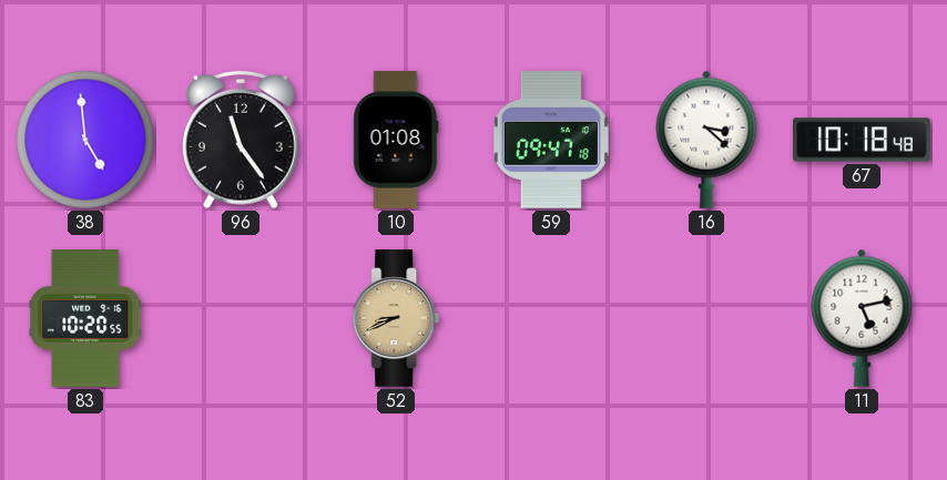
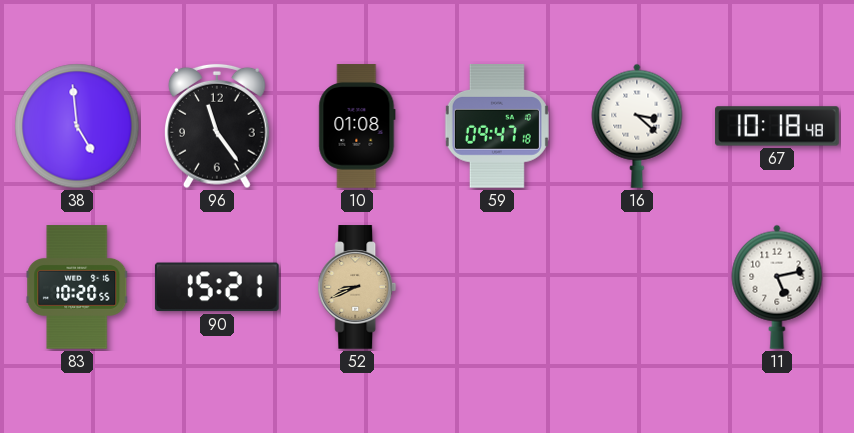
90: none -> 15:21
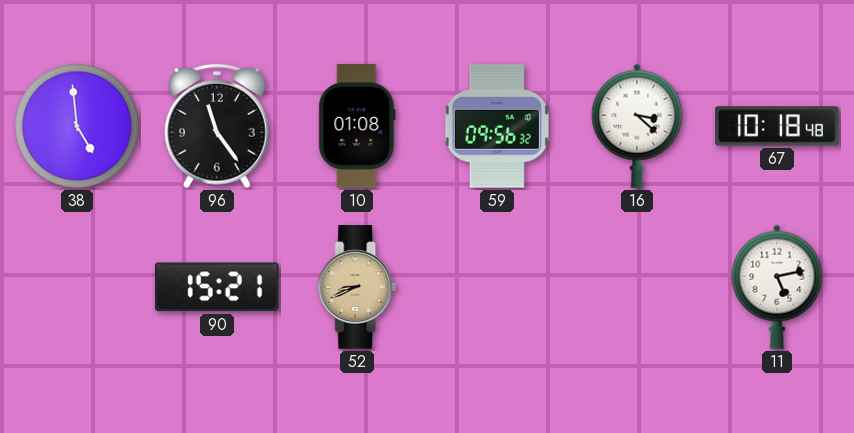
59: 09:47 -> 09:56
83: 10:20 -> none
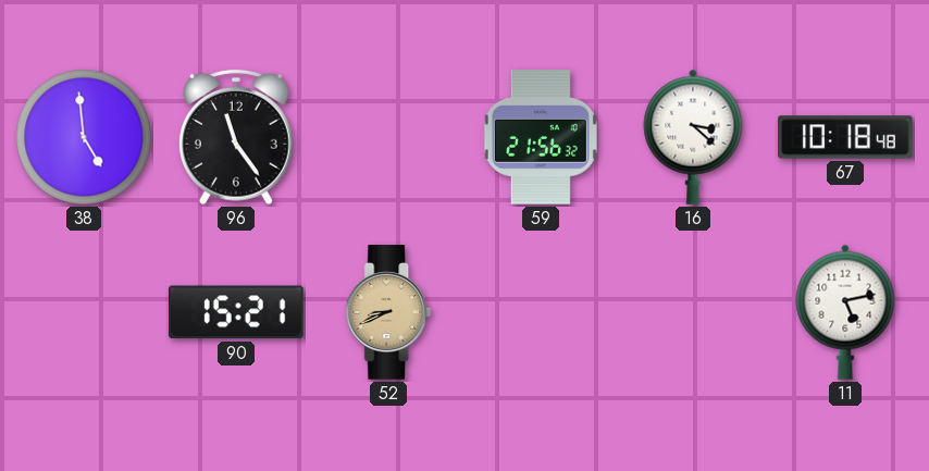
10: 01:08 -> none
59: 09:56 -> 21:56
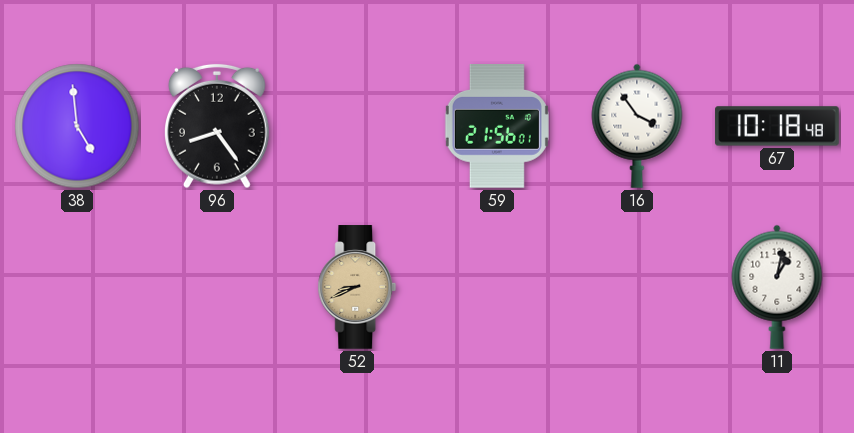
96: 11:24 -> 8:24
59: 21:56:32 -> 21:56:01
16: 3:22 -> 3:54
90: 15:21 -> none
11: 5:13 -> 1:02
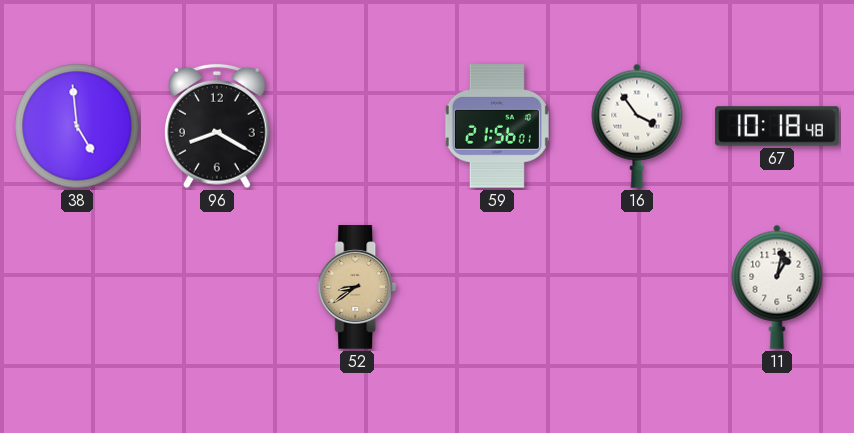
96: 8:24 -> 8:20
52: 8:41 -> 8:39
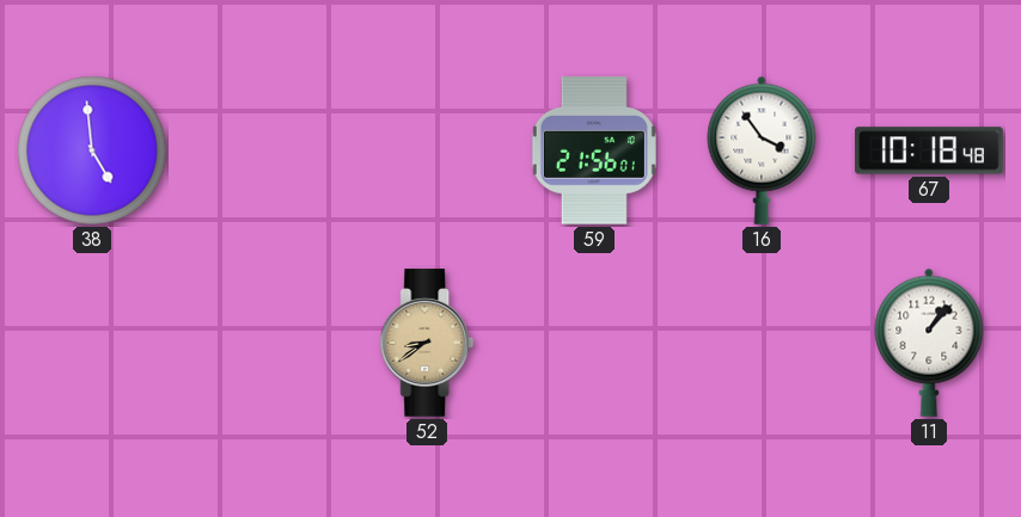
96: 8:20 -> none
11: 1:02 -> 1:07
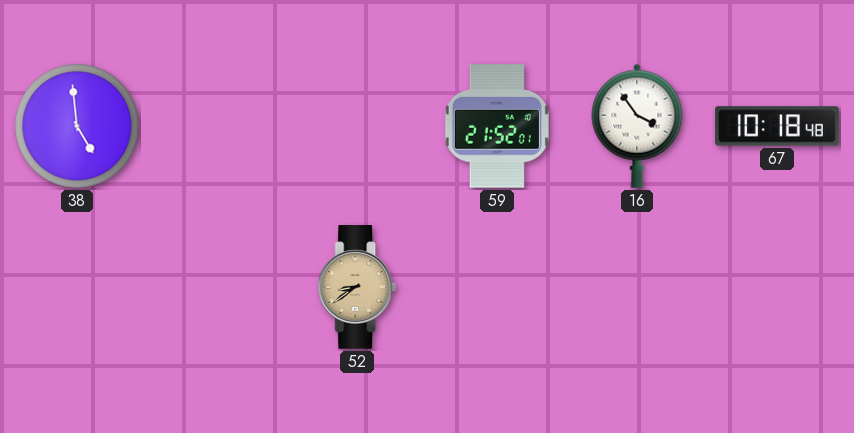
59: 21:56 -> 21:52
11: 1:07 -> none
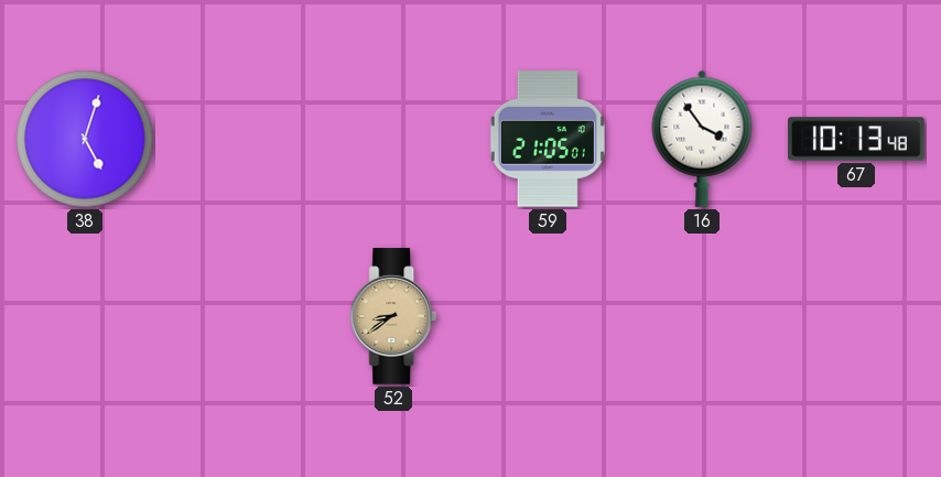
38: 4:59 -> 5:03
59: 21:52 -> 21:05
67: 10:18 -> 10:13
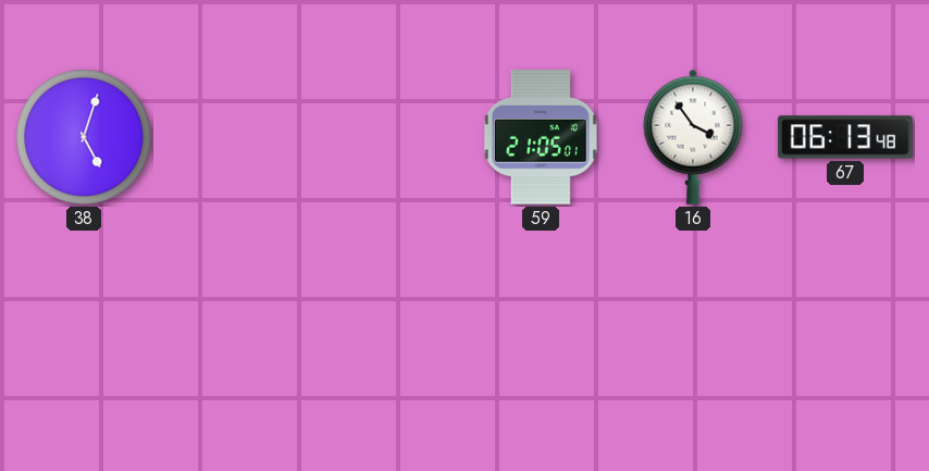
67: 10:13 -> 06:13
52: 8:39 -> none
